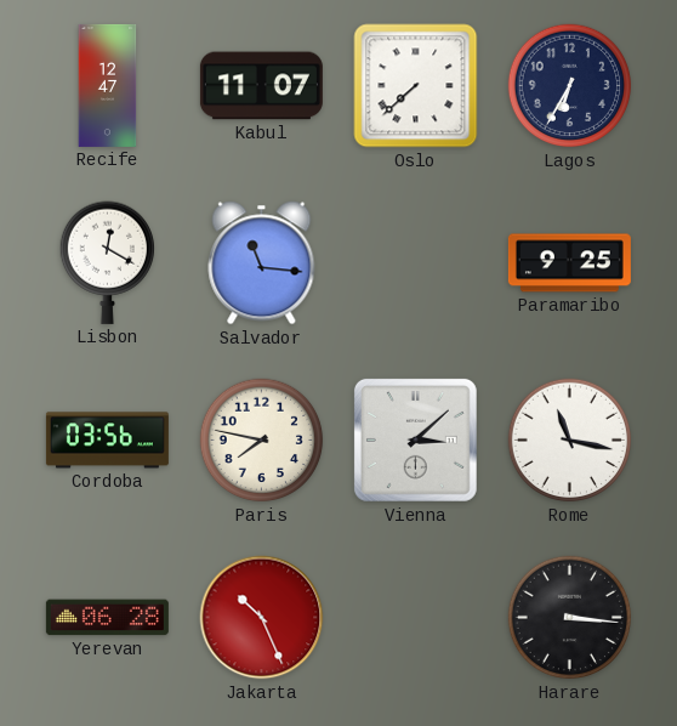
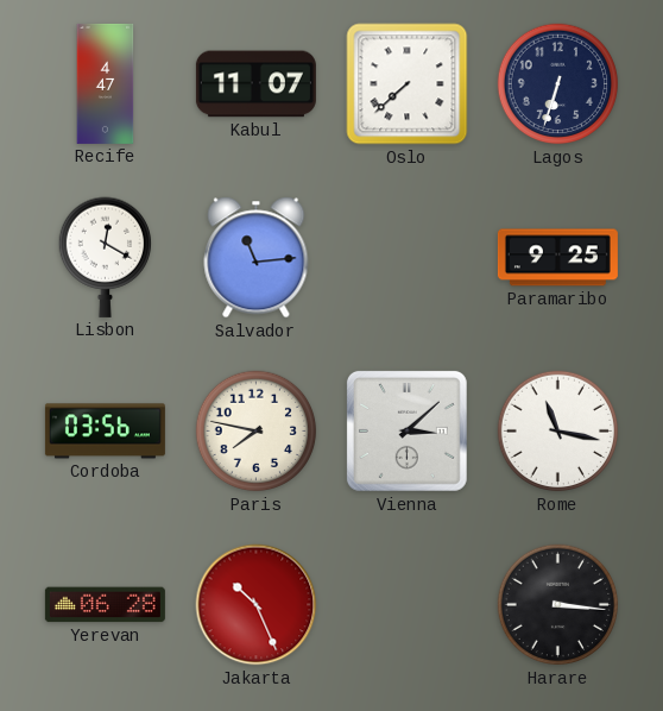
Recife: 12:47 -> 4:47
Lagos: 6:35 -> 6:33
Salvador: 11:16 -> 11:14
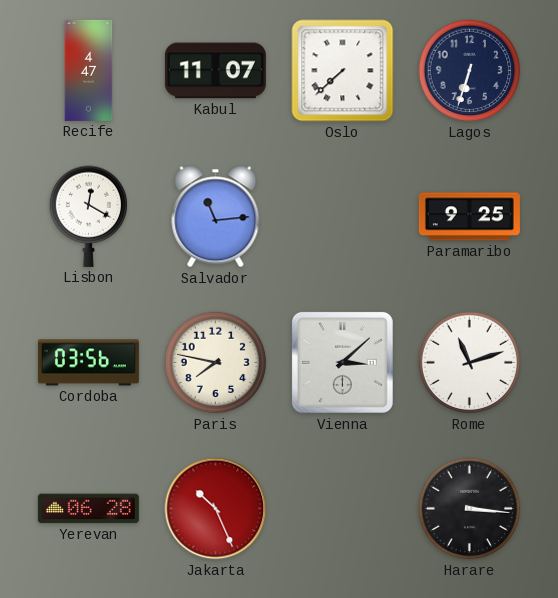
Rome: 11:17 -> 11:12
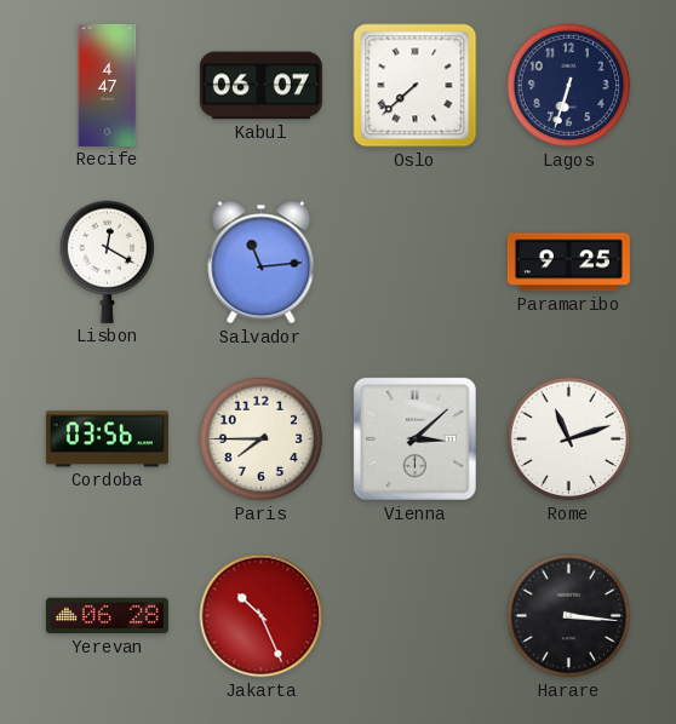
Kabul: 11:07 -> 06:07
Paris: 7:47 -> 7:45
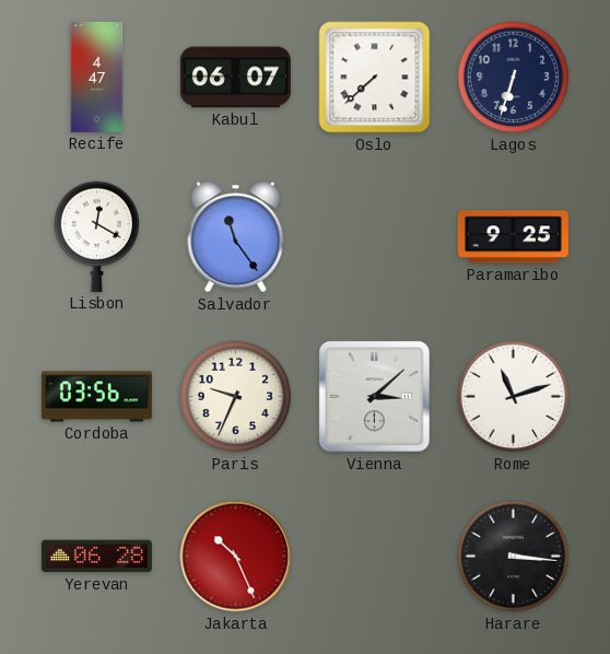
Salvador: 11:14 -> 11:24
Paris: 7:45 -> 9:34
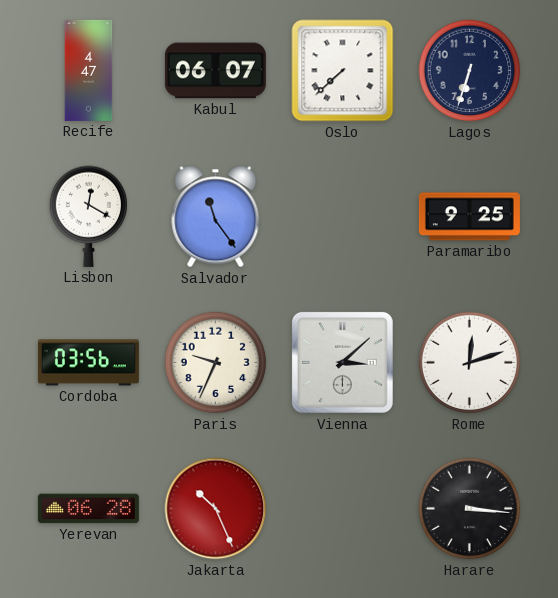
Rome: 11:12 -> 12:12
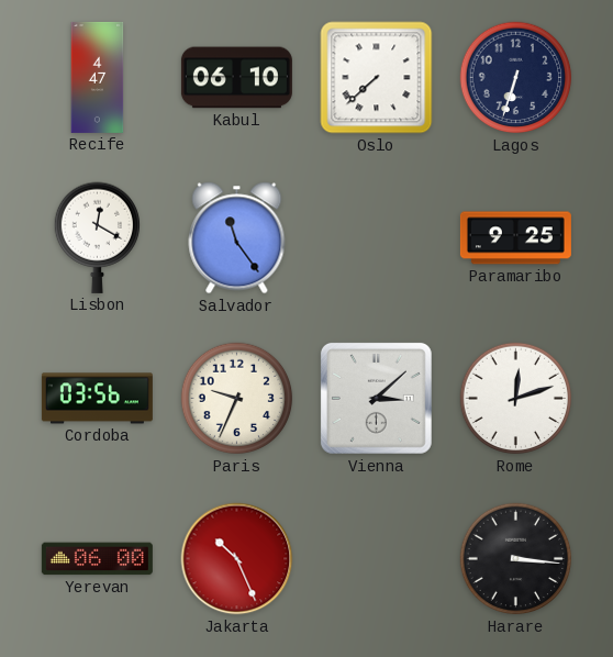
Kabul: 06:07 -> 06:10
Yerevan: 06:28 -> 06:00
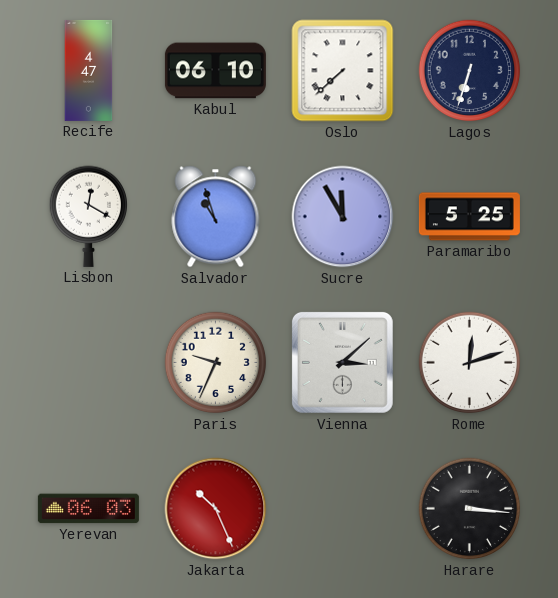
Salvador: 11:24 -> 10:57
Sucre: none -> 11:55
Paramaribo: 9:25 -> 5:25
Cordoba: 03:56 -> none
Yerevan: 06:00 -> 06:03
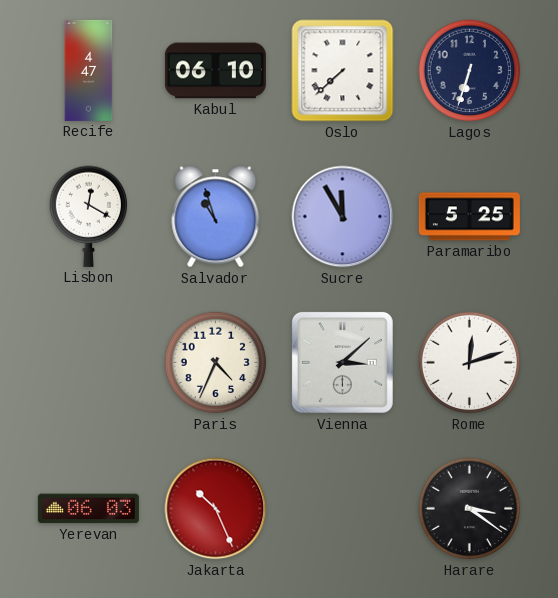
Paris: 9:34 -> 4:34
Harare: 3:16 -> 3:21
